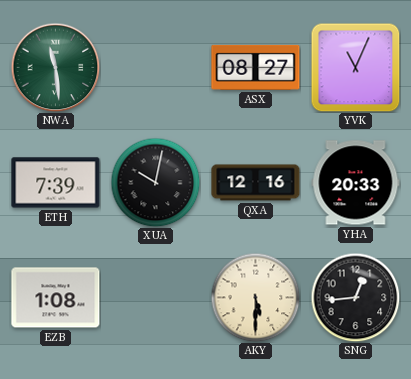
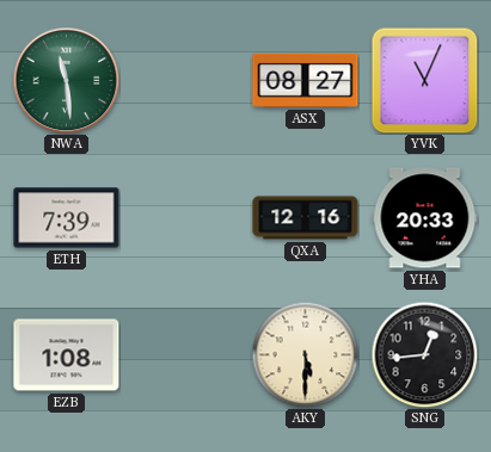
XUA: 10:02 -> none
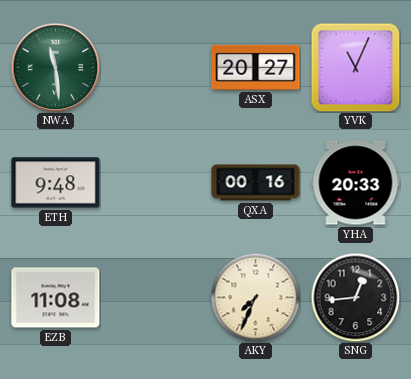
ASX: 08:27 -> 20:27
ETH: 7:39 -> 9:48
QXA: 12:16 -> 00:16
EZB: 1:08 -> 11:08
AKY: 5:30 -> 7:34
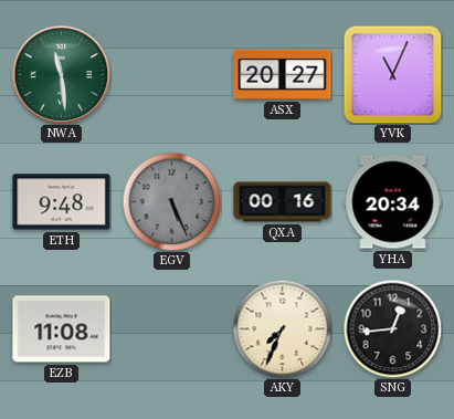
EGV: none -> 5:26
YHA: 20:33 -> 20:34
